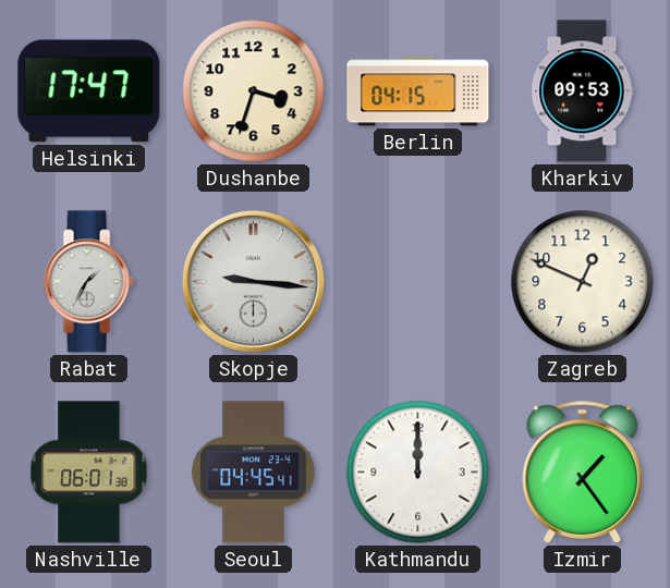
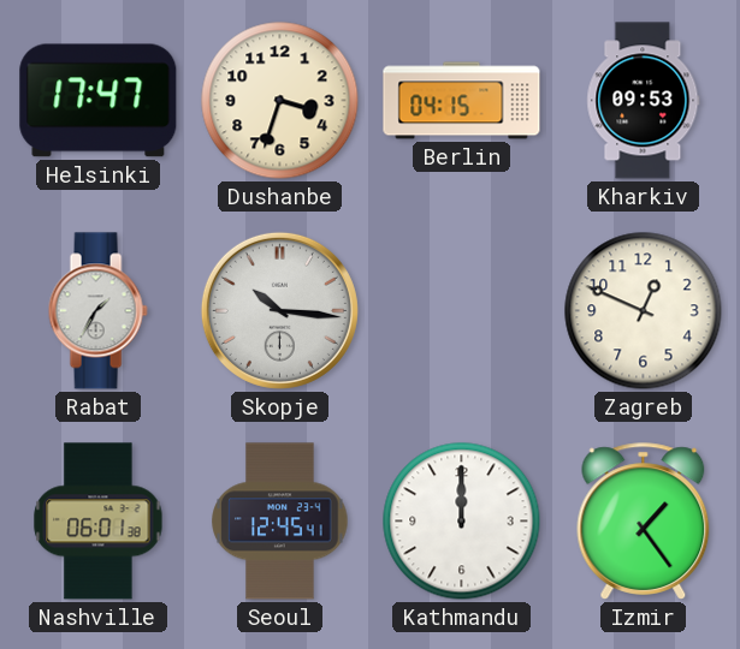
Skopje: 9:16 -> 10:16
Seoul: 04:45 -> 12:45
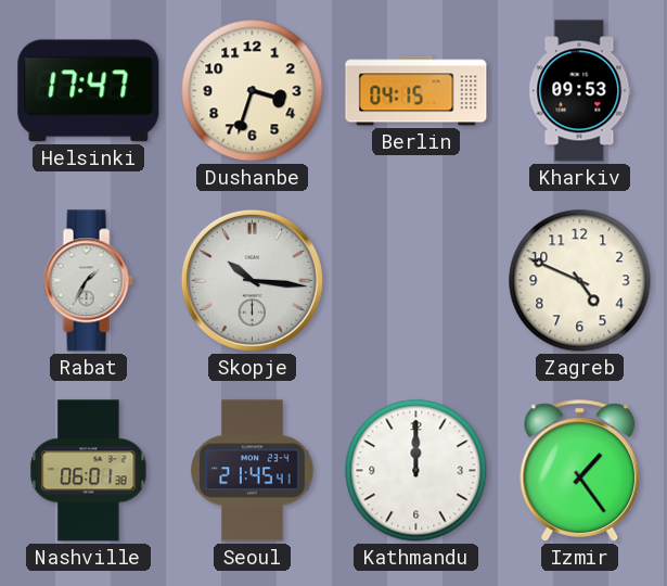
Zagreb: 12:49 -> 4:49
Seoul: 12:45 -> 21:45
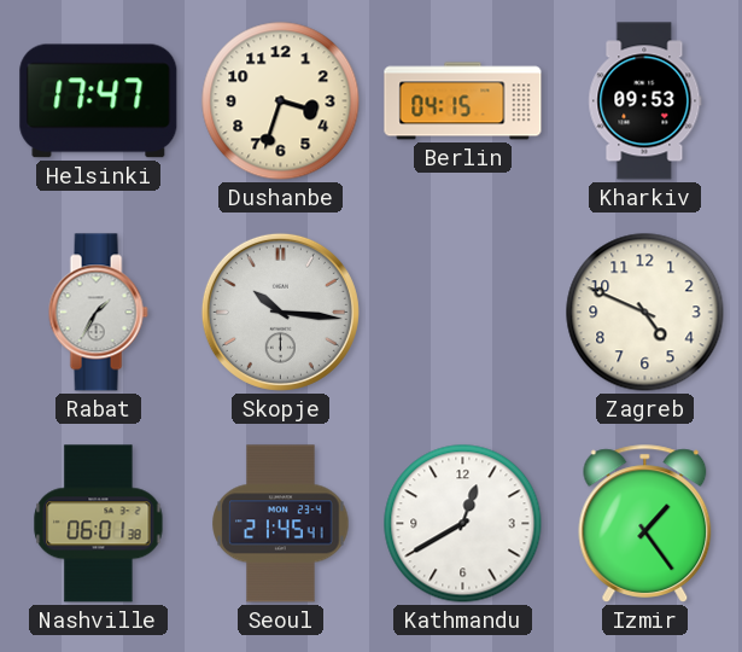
Kathmandu: 12:00 -> 12:40
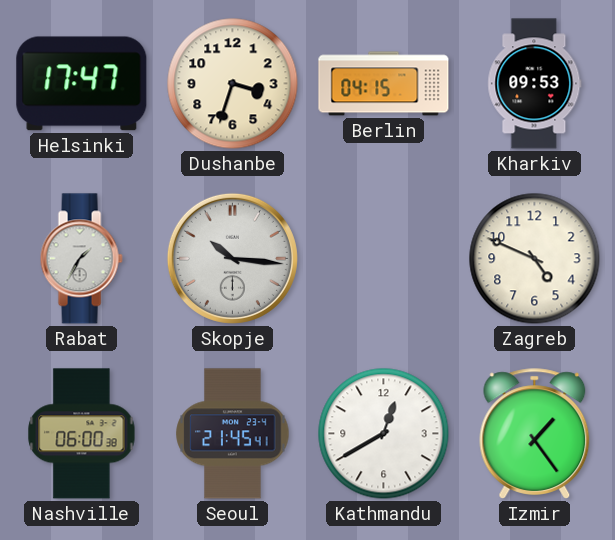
Nashville: 06:01 -> 06:00
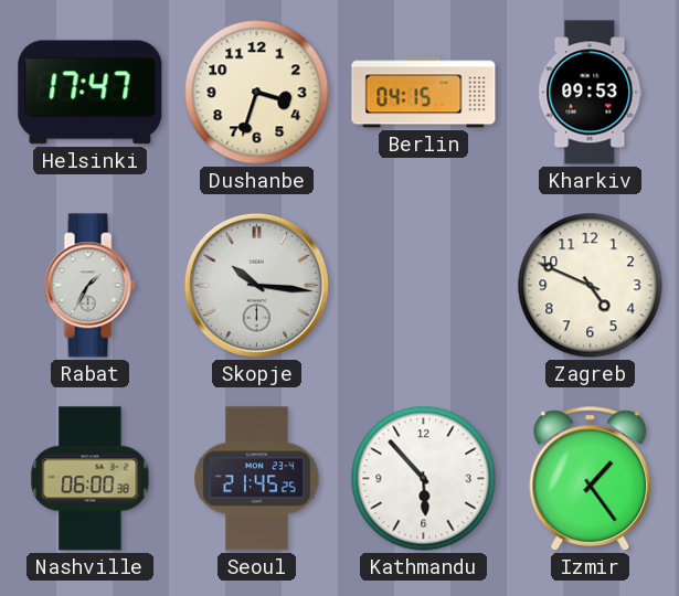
Seoul: 21:45:41 -> 21:45:25
Kathmandu: 12:40 -> 5:53
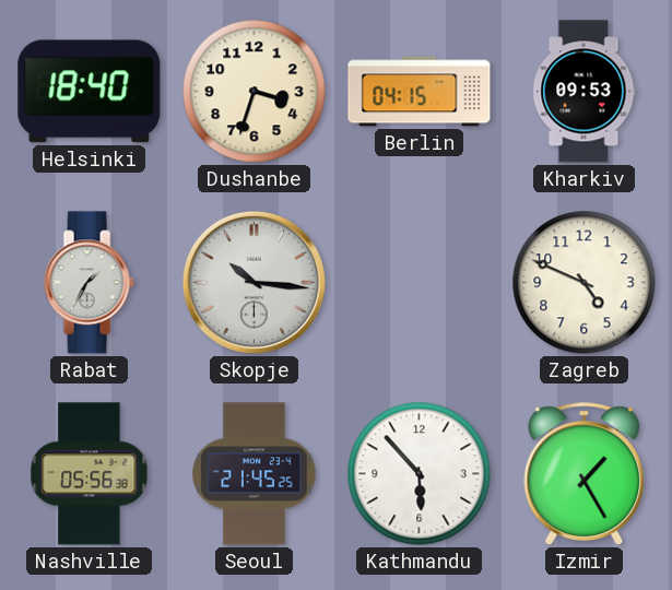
Helsinki: 17:47 -> 18:40
Nashville: 06:00 -> 05:56
Izmir: 1:24 -> 1:25
